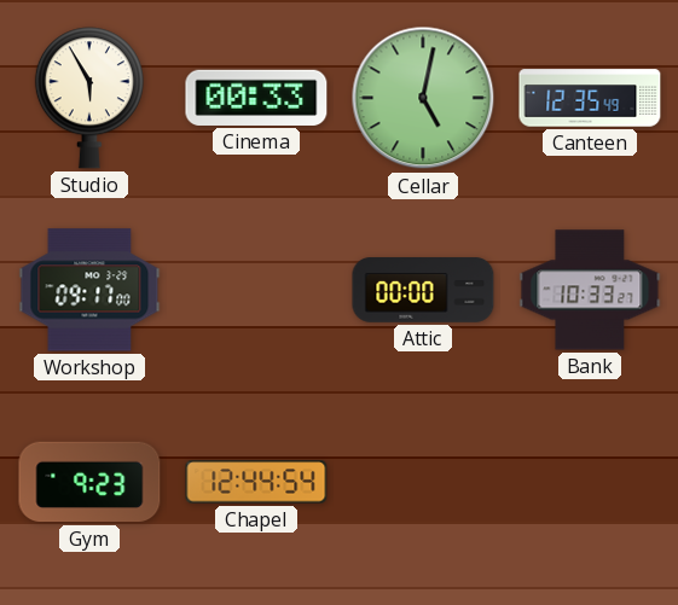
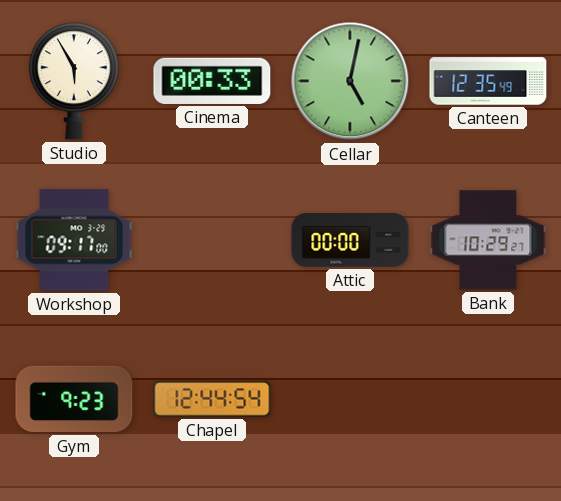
Bank: 10:33 -> 10:29
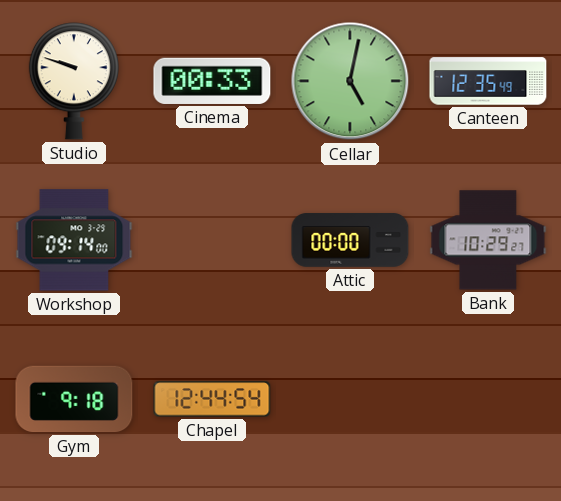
Studio: 5:55 -> 9:48
Workshop: 09:17 -> 09:14
Gym: 9:23 -> 9:18
